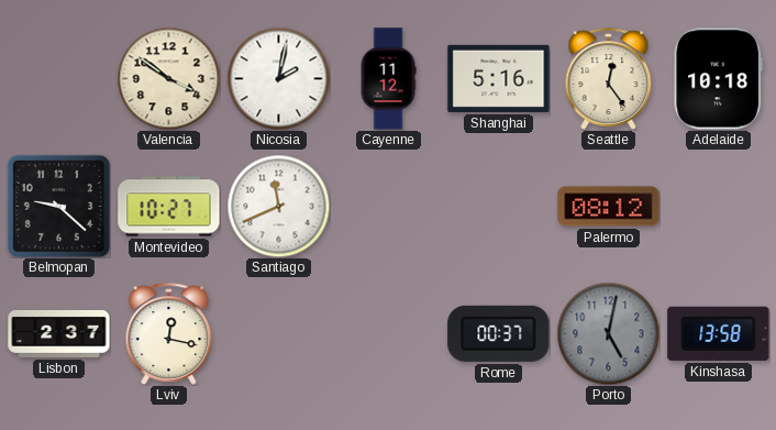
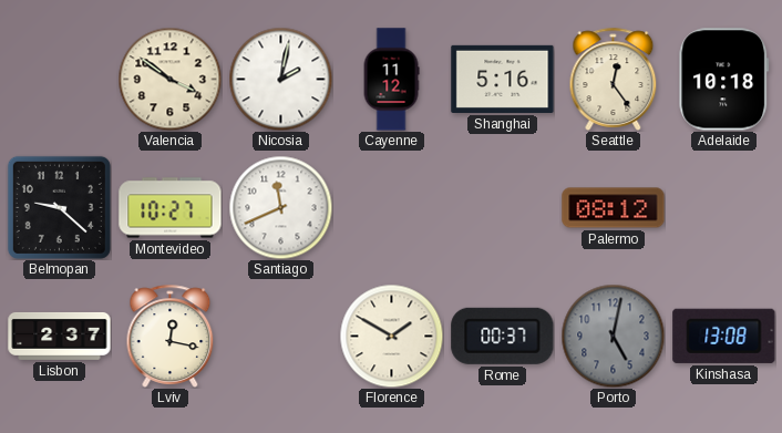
Florence: none -> 1:50
Kinshasa: 13:58 -> 13:08
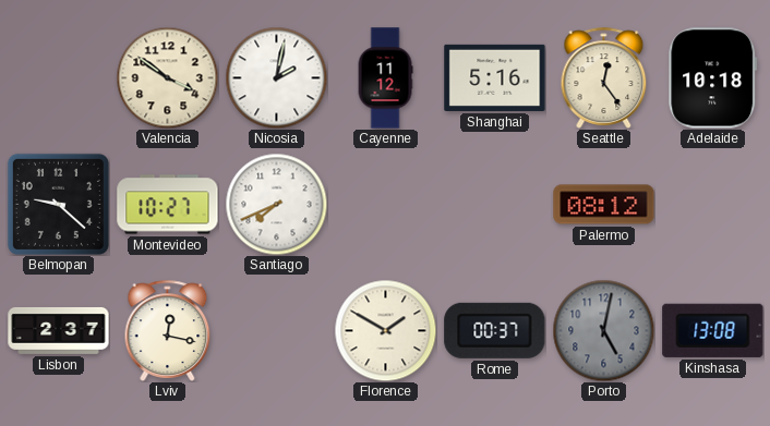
Santiago: 11:41 -> 7:41
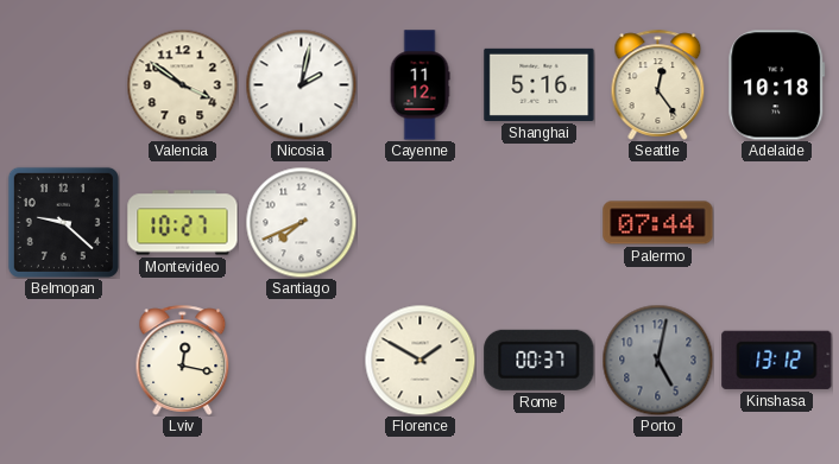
Palermo: 08:12 -> 07:44
Lisbon: 2:37 -> none
Kinshasa: 13:08 -> 13:12
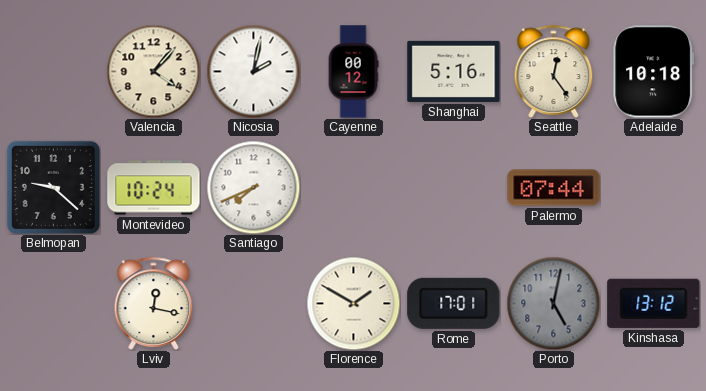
Valencia: 3:51 -> 4:07
Cayenne: 11:12 -> 00:12
Montevideo: 10:27 -> 10:24
Rome: 00:37 -> 17:01
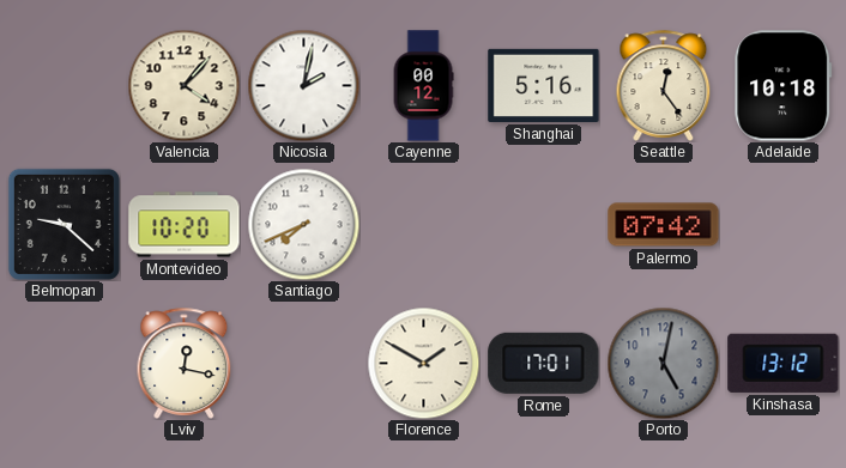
Montevideo: 10:24 -> 10:20
Palermo: 07:44 -> 07:42
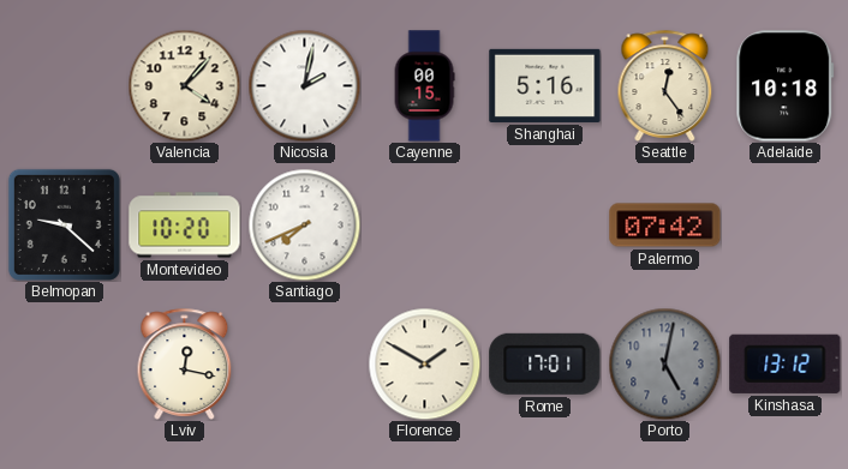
Cayenne: 00:12 -> 00:15
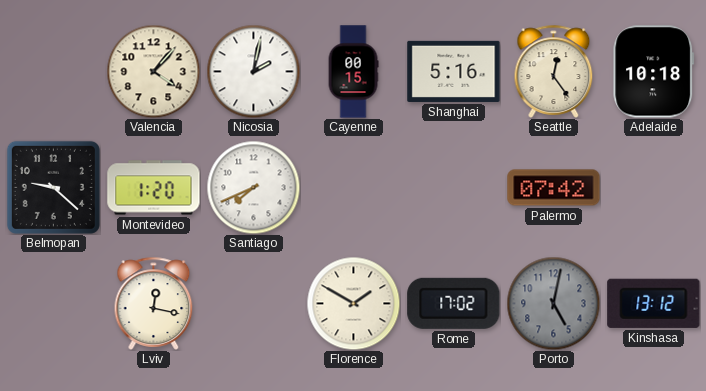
Montevideo: 10:20 -> 1:20
Rome: 17:01 -> 17:02
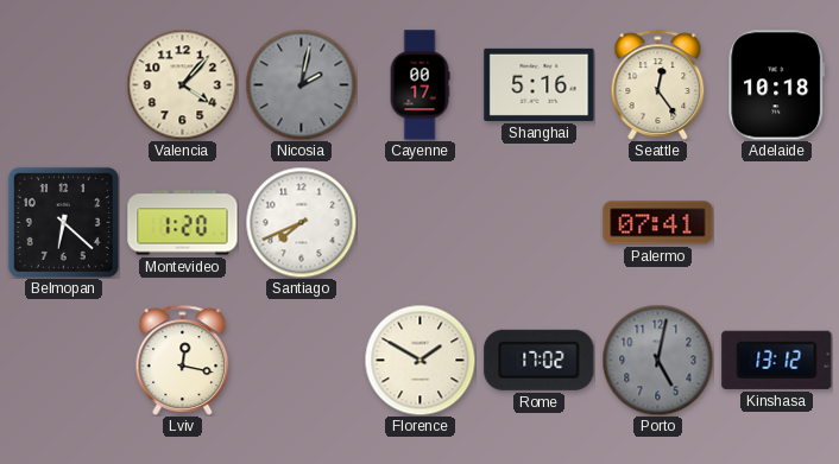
Nicosia dial: white -> grey
Cayenne: 00:15 -> 00:17
Belmopan: 9:22 -> 6:22
Palermo: 07:42 -> 07:41
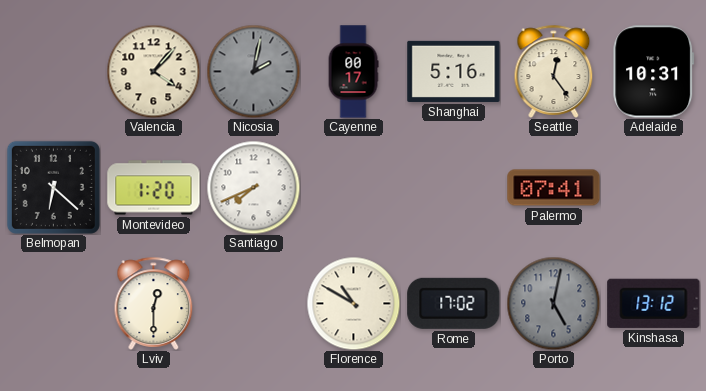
Adelaide: 10:18 -> 10:31
Lviv: 12:17 -> 12:30
Florence: 1:50 -> 10:50
